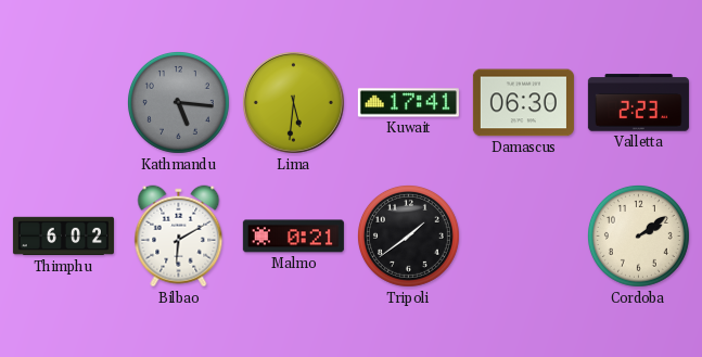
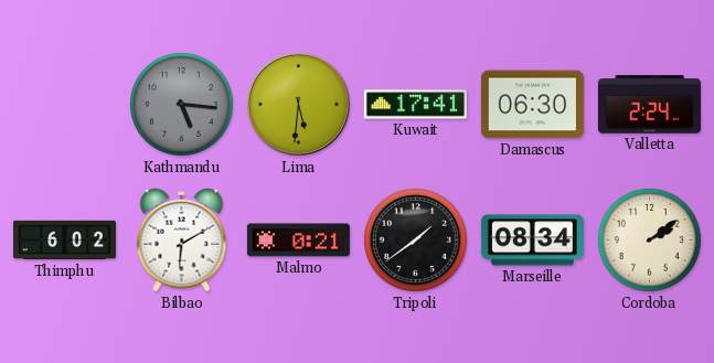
Valletta: 2:23 -> 2:24
Marseille: none -> 08:34
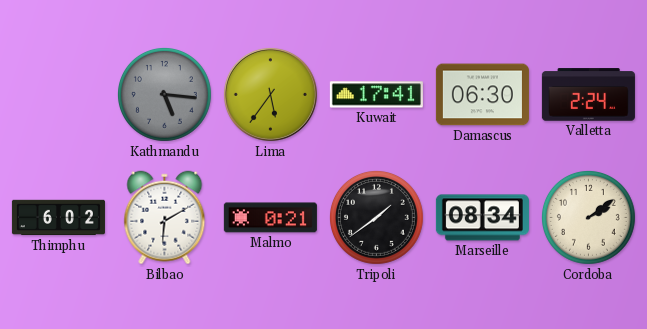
Lima: 5:31 -> 5:36
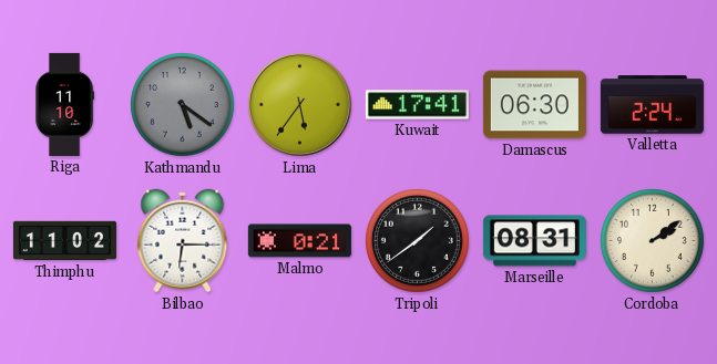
Riga: none -> 11:10
Kathmandu: 5:16 -> 5:21
Thimphu: 6:02 -> 11:02
Bilbao: 6:10 -> 6:15
Marseille: 08:34 -> 08:31
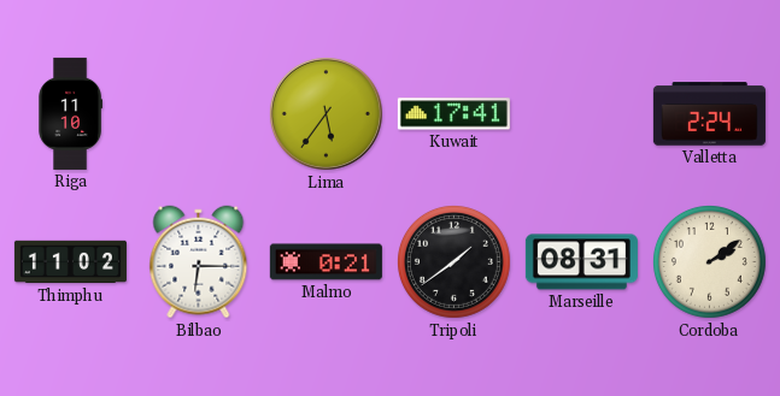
Kathmandu: 5:21 -> none
Damascus: 06:30 -> none
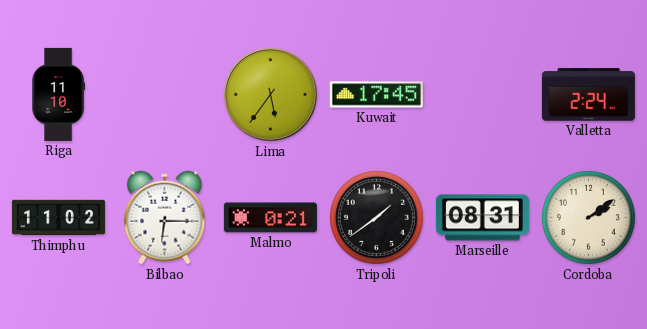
Kuwait: 17:41 -> 17:45
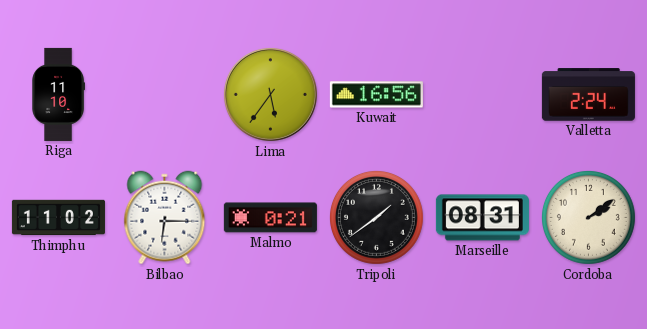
Kuwait: 17:45 -> 16:56
